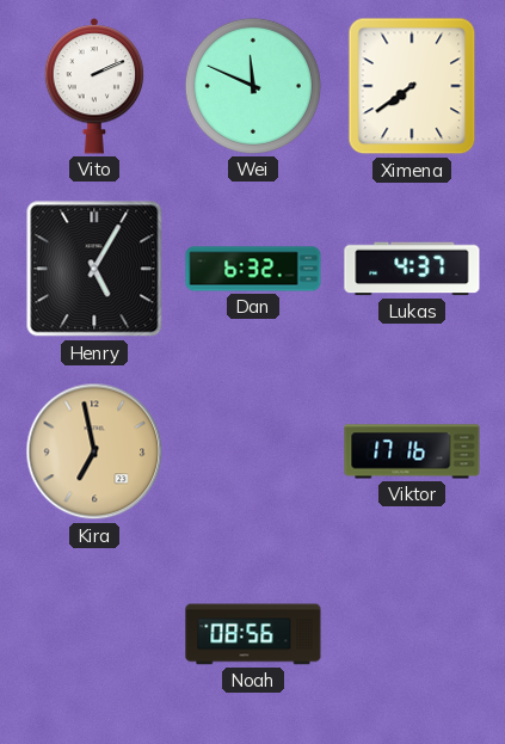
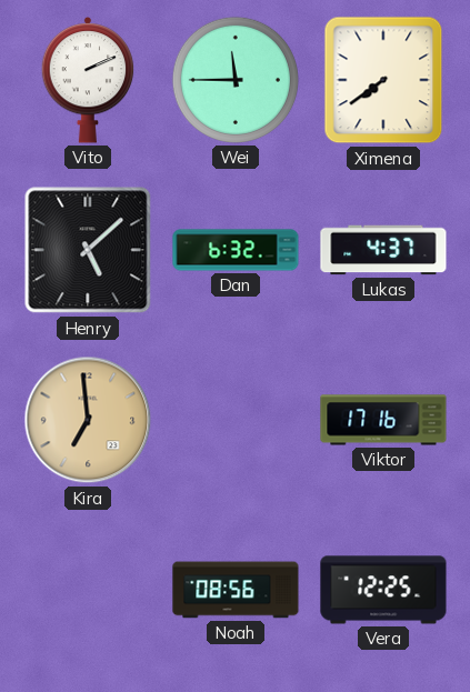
Wei: 11:49 -> 11:45
Henry: 5:05 -> 5:08
Kira: 6:58 -> 6:59
Vera: none -> 12:25
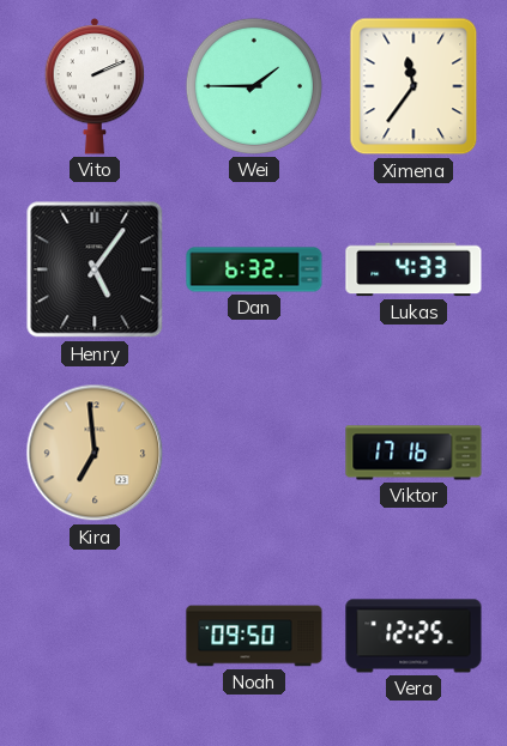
Wei: 11:45 -> 1:45
Ximena: 7:39 -> 11:36
Henry: 5:08 -> 5:06
Lukas: 4:37 -> 4:33
Noah: 08:56 -> 09:50
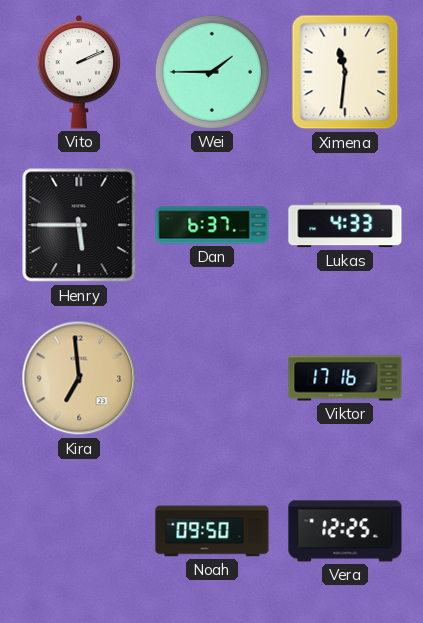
Ximena: 11:36 -> 11:31
Henry: 5:06 -> 5:45
Dan: 6:32 -> 6:37
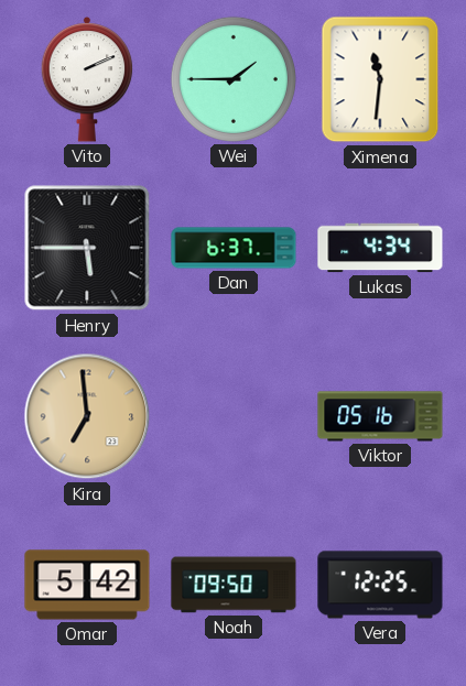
Lukas: 4:33 -> 4:34
Viktor: 17:16 -> 05:16
Omar: none -> 5:42
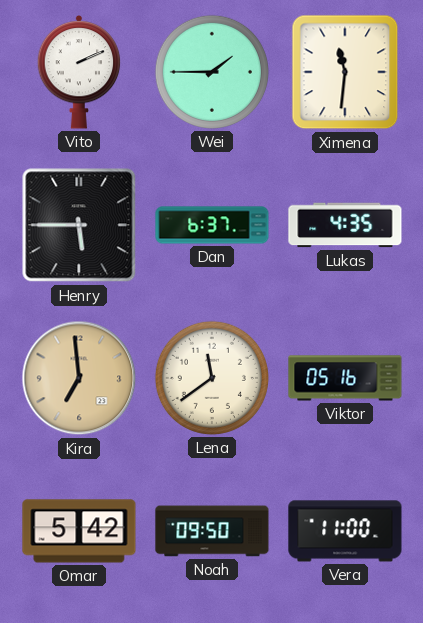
Lukas: 4:34 -> 4:35
Lena: none -> 11:39
Vera: 12:25 -> 11:00
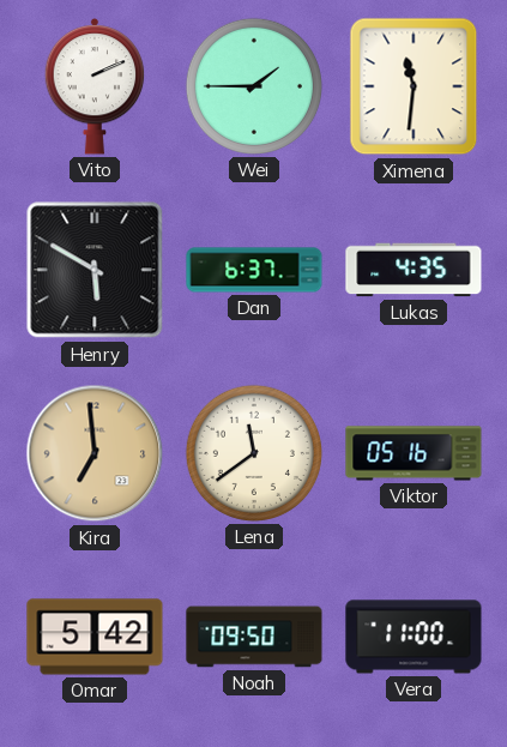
Henry: 5:45 -> 5:50
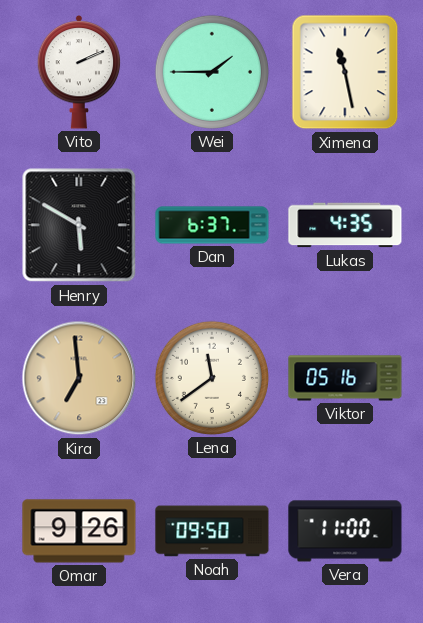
Ximena: 11:31 -> 11:28
Omar: 5:42 -> 9:26
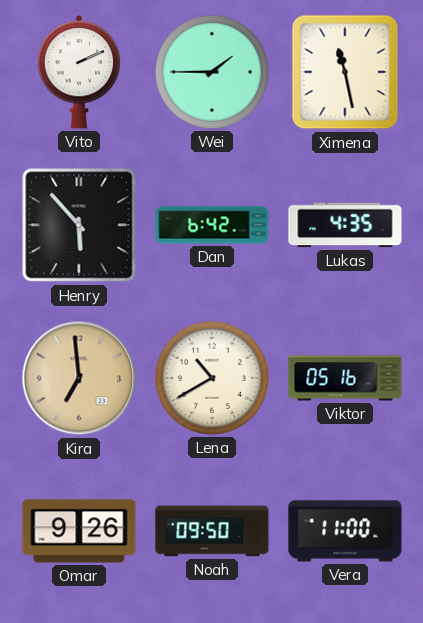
Henry: 5:50 -> 5:53
Dan: 6:37 -> 6:42
Lena: 11:39 -> 10:40
